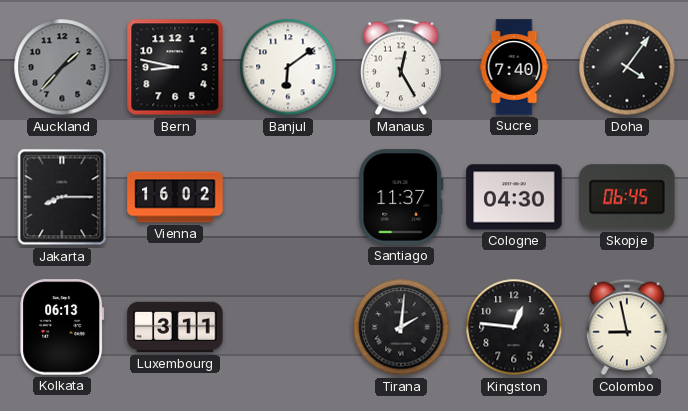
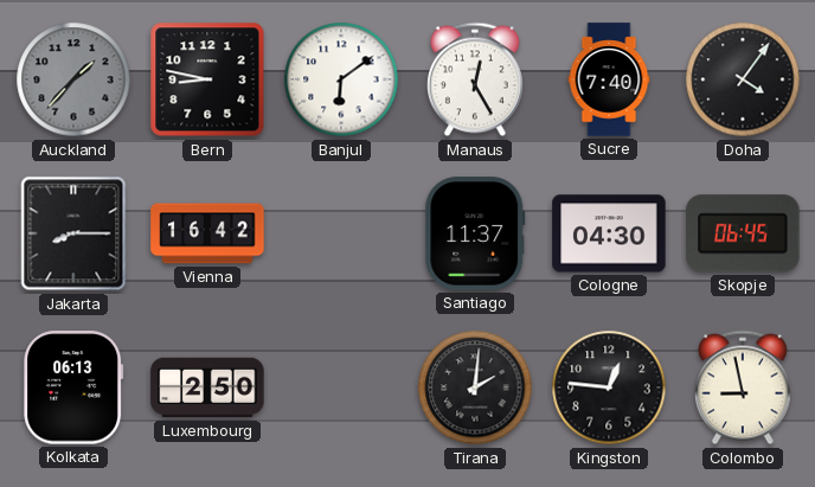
Vienna: 16:02 -> 16:42
Luxembourg: 3:11 -> 2:50
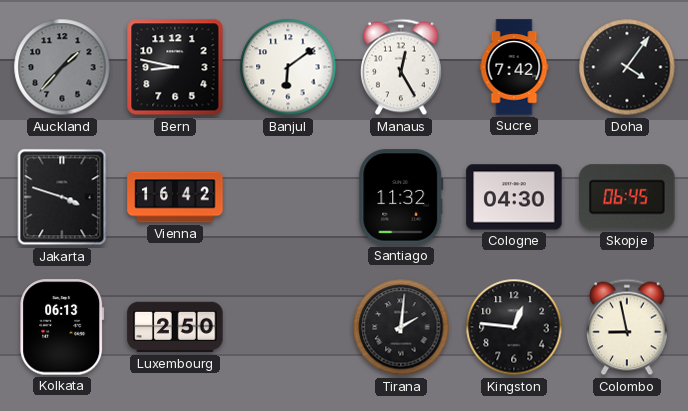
Sucre: 7:40 -> 7:42
Jakarta: 8:15 -> 3:48
Santiago: 11:37 -> 11:32
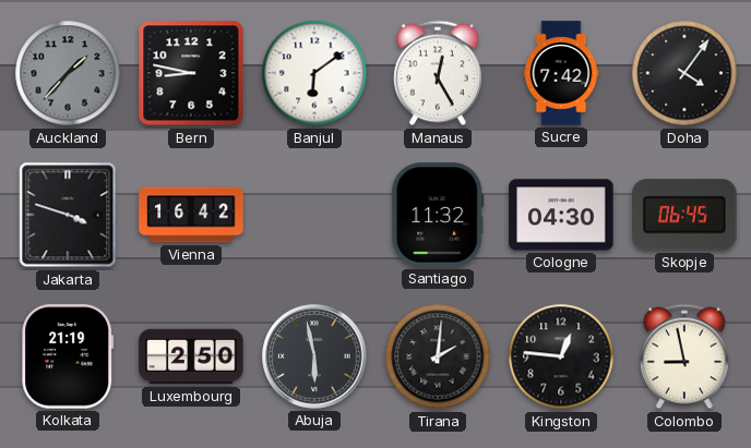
Kolkata: 06:13 -> 21:19
Abuja: none -> 5:58
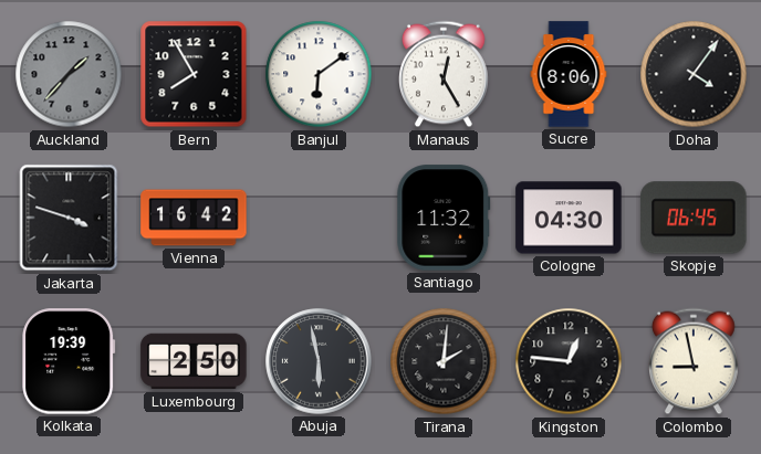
Bern: 8:47 -> 7:55
Sucre: 7:42 -> 8:06
Kolkata: 21:19 -> 19:39
